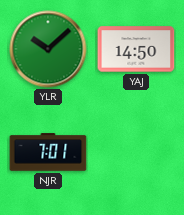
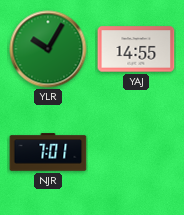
YLR: 10:08 -> 10:05
YAJ: 14:50 -> 14:55
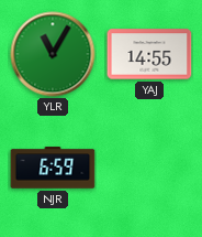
YLR: 10:05 -> 11:05
NJR: 7:01 -> 6:59
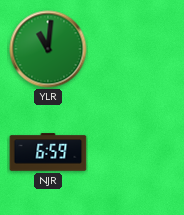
YLR: 11:05 -> 11:01
YAJ: 14:55 -> none
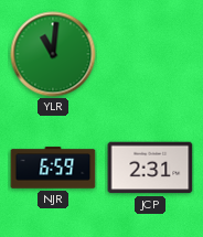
JCP: none -> 2:31
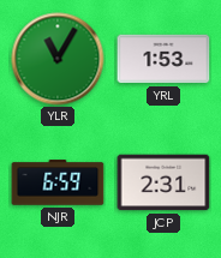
YLR: 11:01 -> 11:05
YRL: none -> 1:53
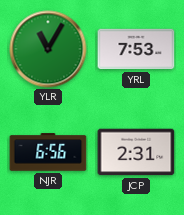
YRL: 1:53 -> 7:53
NJR: 6:59 -> 6:56
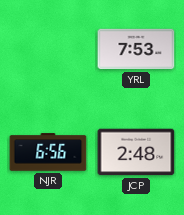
YLR: 11:05 -> none
JCP: 2:31 -> 2:48
